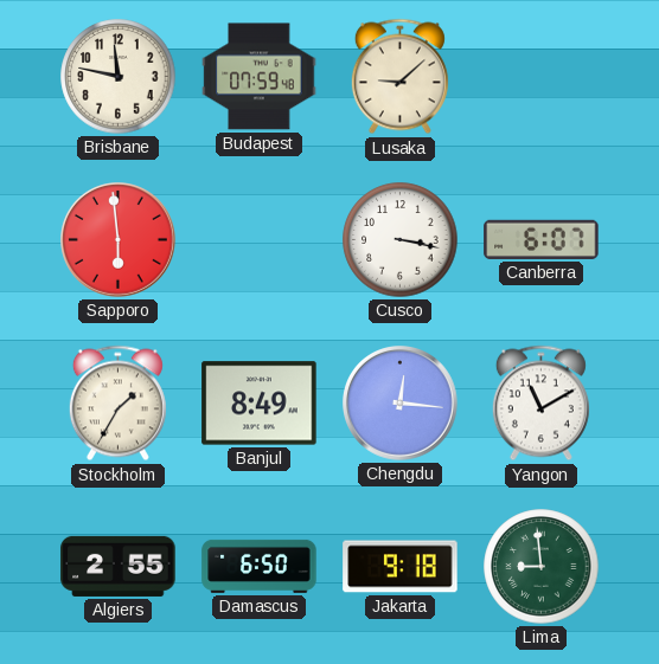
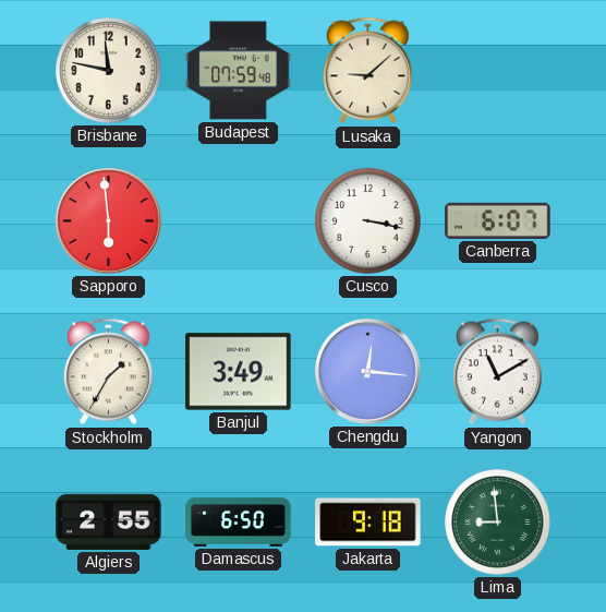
Banjul: 8:49 -> 3:49
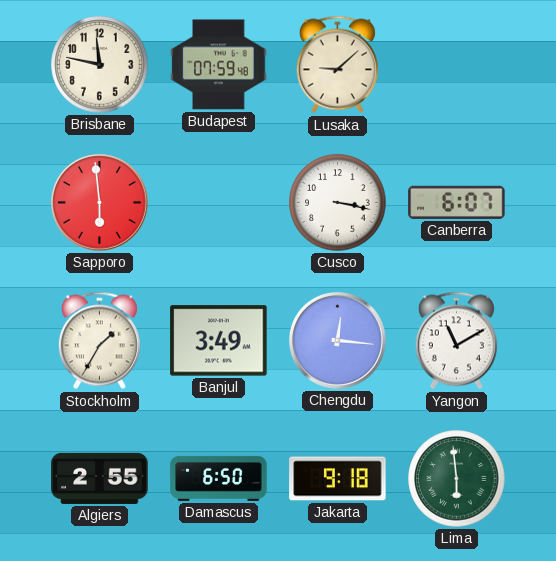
Lima: 8:59 -> 5:59
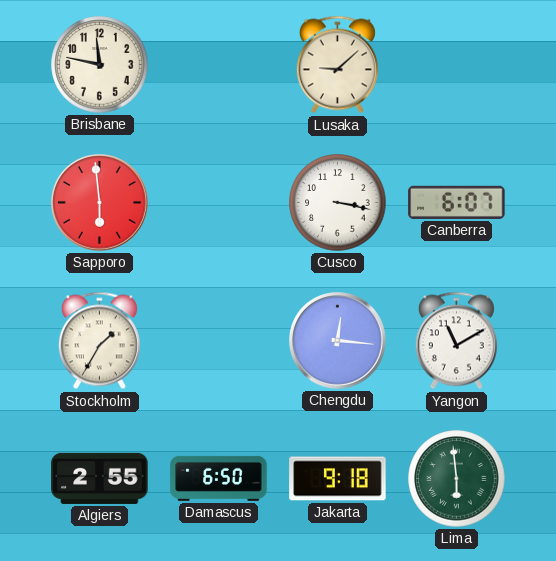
Budapest: 07:59 -> none
Banjul: 3:49 -> none
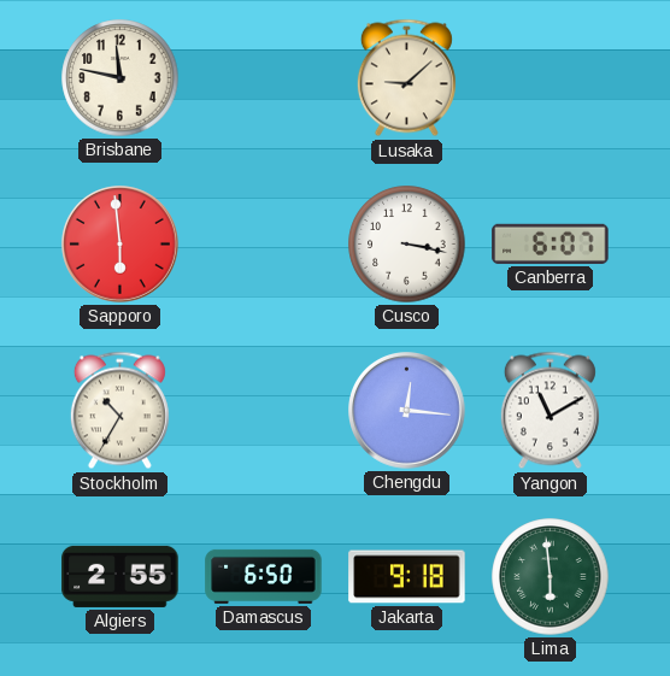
Stockholm: 1:35 -> 10:35
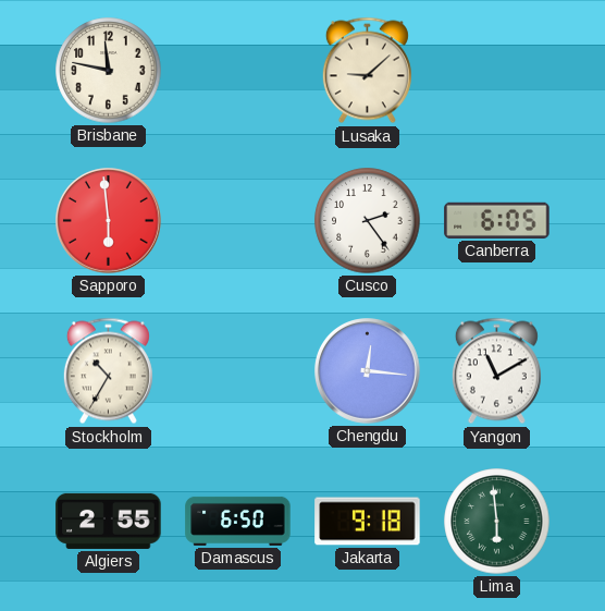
Cusco: 3:17 -> 2:24
Canberra: 6:07 -> 6:05
